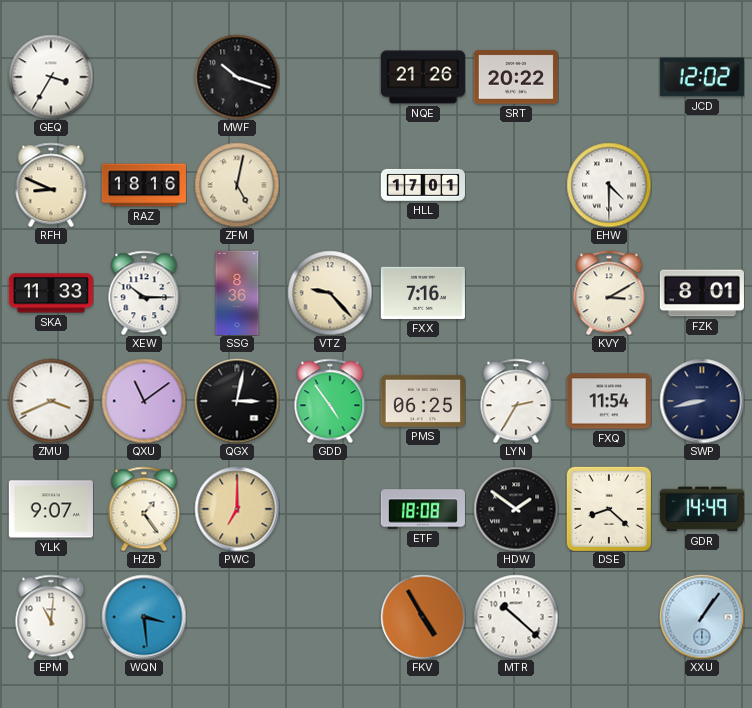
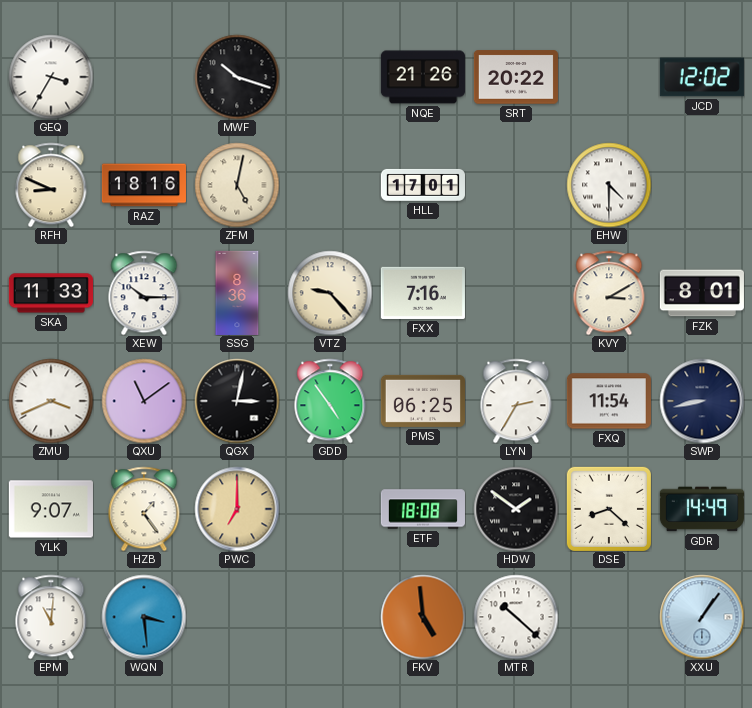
FKV: 4:55 -> 4:59
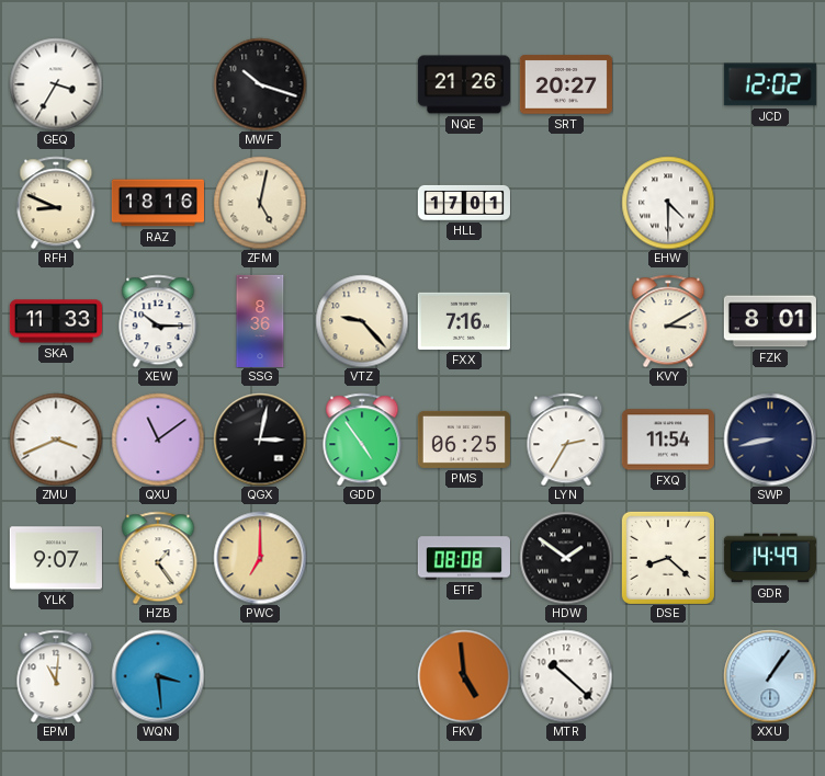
SRT: 20:22 -> 20:27
ETF: 18:08 -> 08:08
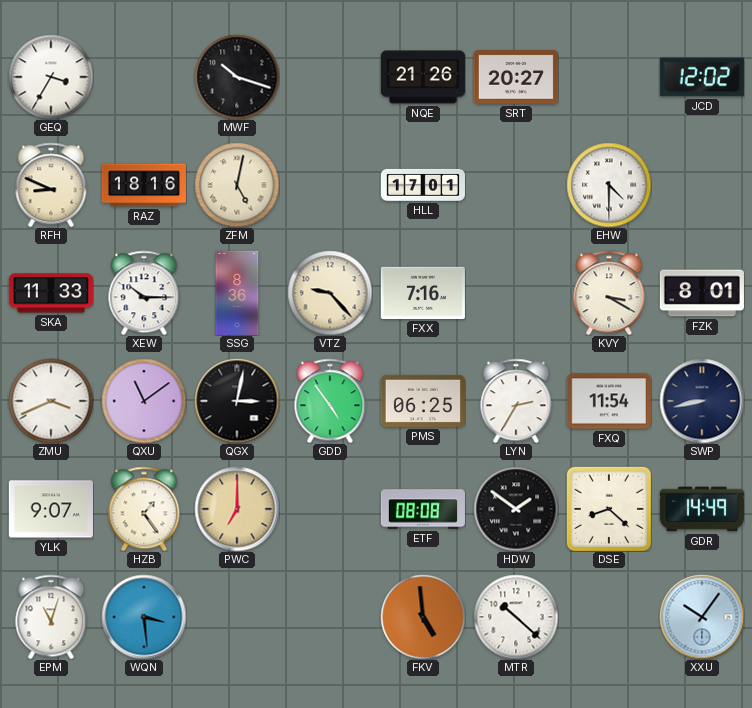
KVY: 3:10 -> 3:20
EPM: 11:01 -> 11:03
XXU: 1:06 -> 10:06
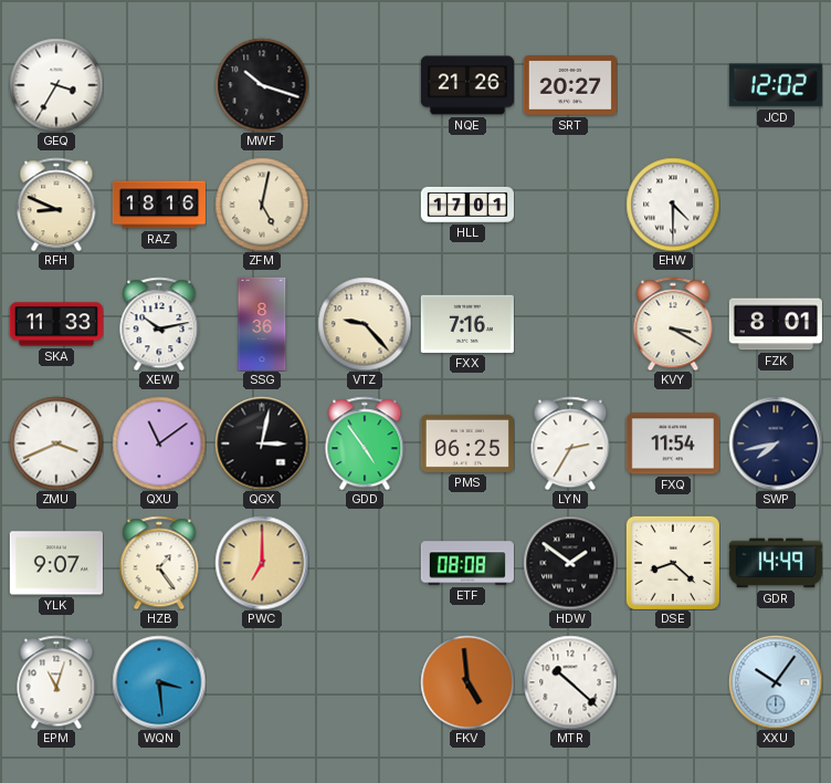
XEW: 10:15 -> 10:13
SWP: 8:43 -> 7:43
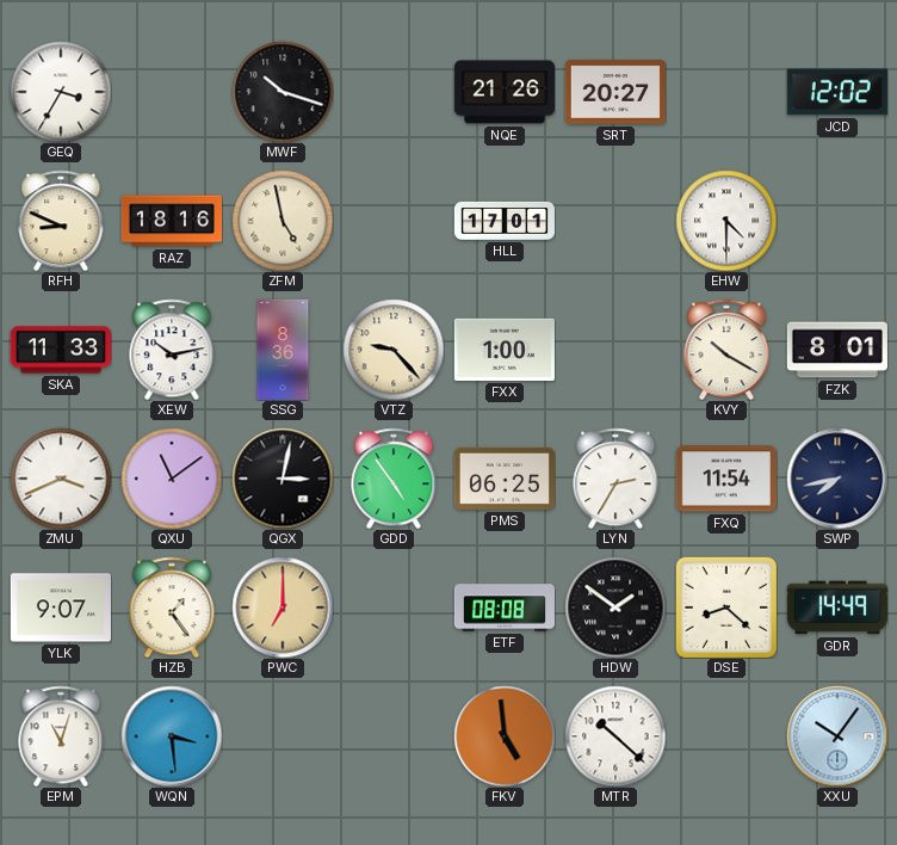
ZFM: 5:02 -> 4:58
FXX: 7:16 -> 1:00
KVY: 3:20 -> 10:20
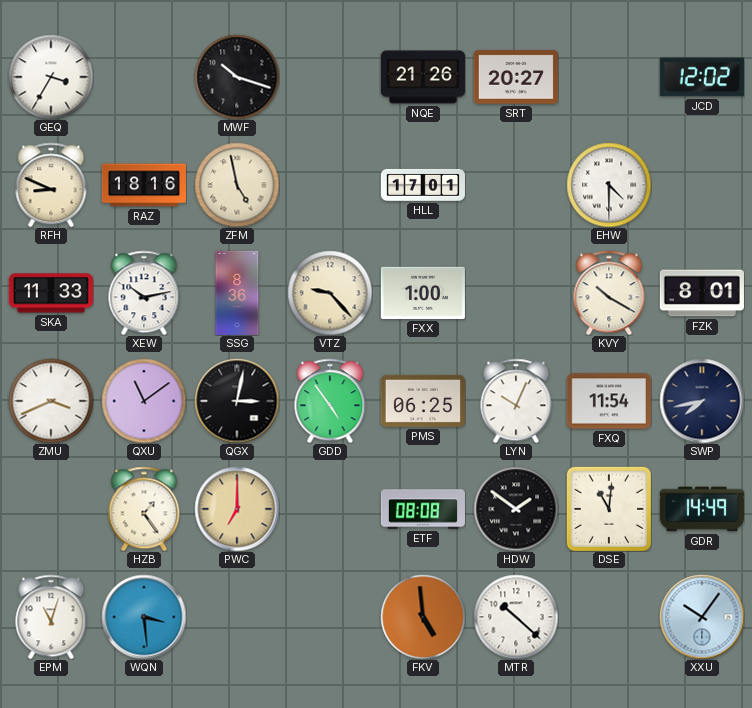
LYN: 2:35 -> 10:04
YLK: 9:07 -> none
DSE: 8:22 -> 11:01
